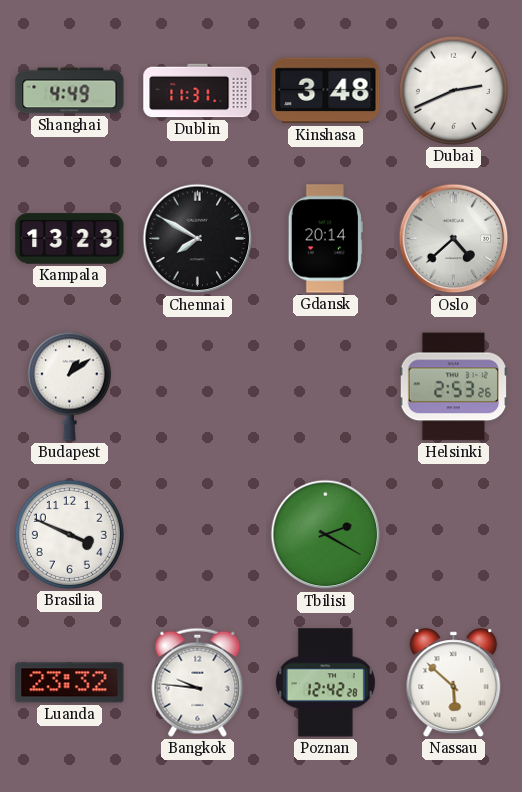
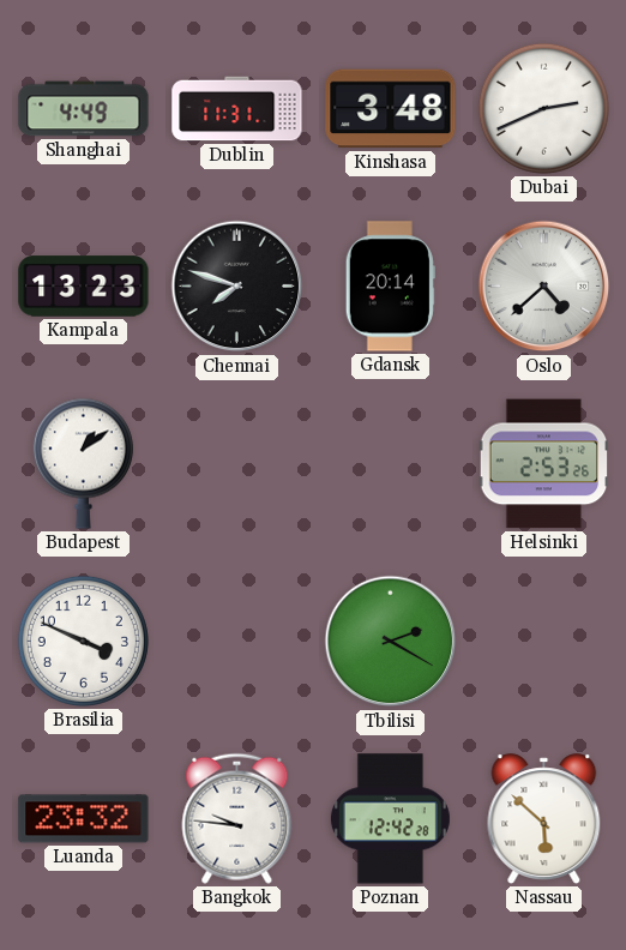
Chennai: 7:50 -> 7:48
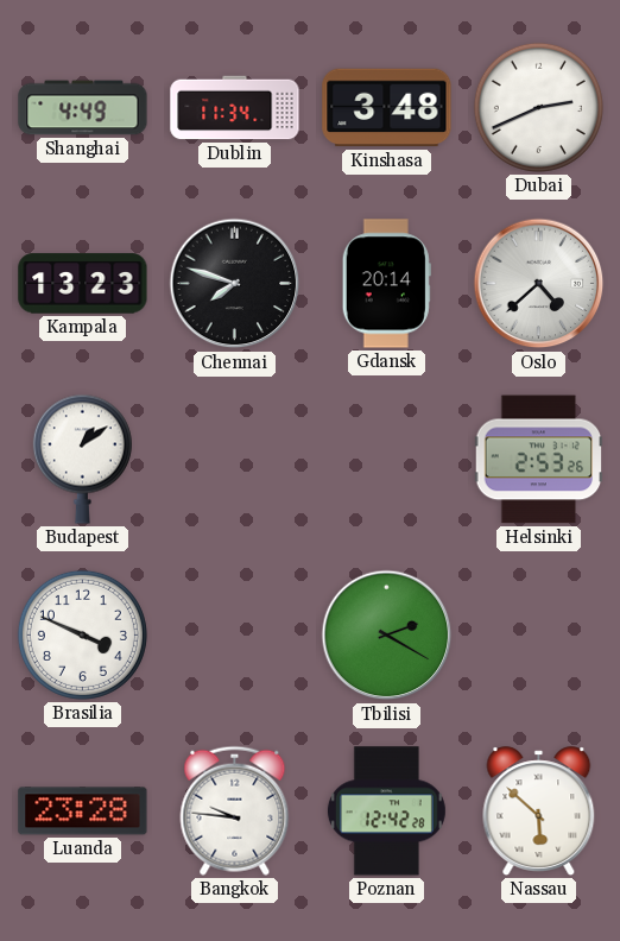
Dublin: 11:31 -> 11:34
Luanda: 23:32 -> 23:28
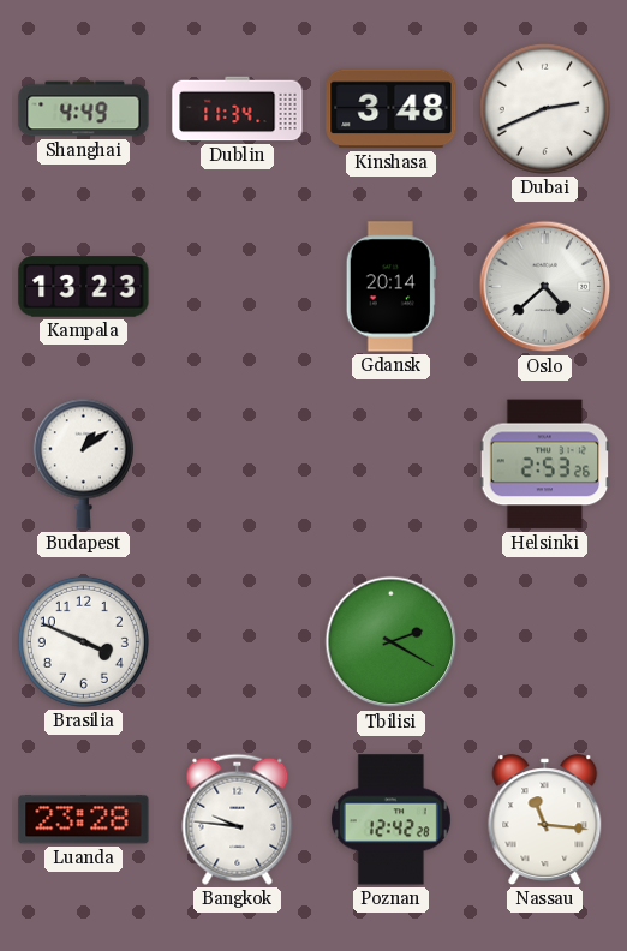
Chennai: 7:48 -> none
Nassau: 5:52 -> 11:16
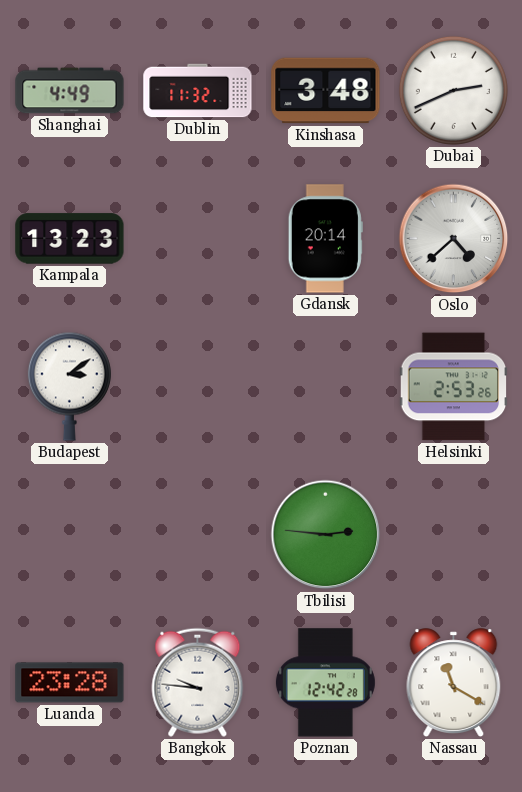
Dublin: 11:34 -> 11:32
Budapest: 1:09 -> 3:09
Brasilia: 3:49 -> none
Tbilisi: 2:20 -> 2:46
Nassau: 11:16 -> 11:20
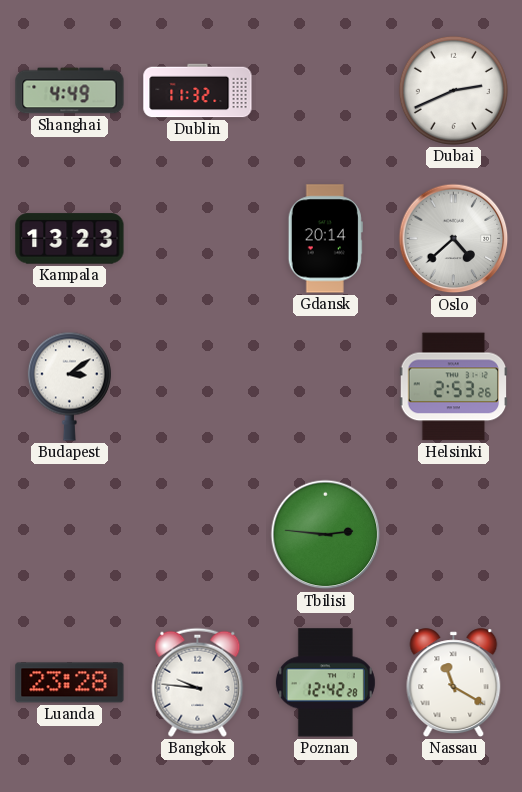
Kinshasa: 3:48 -> none
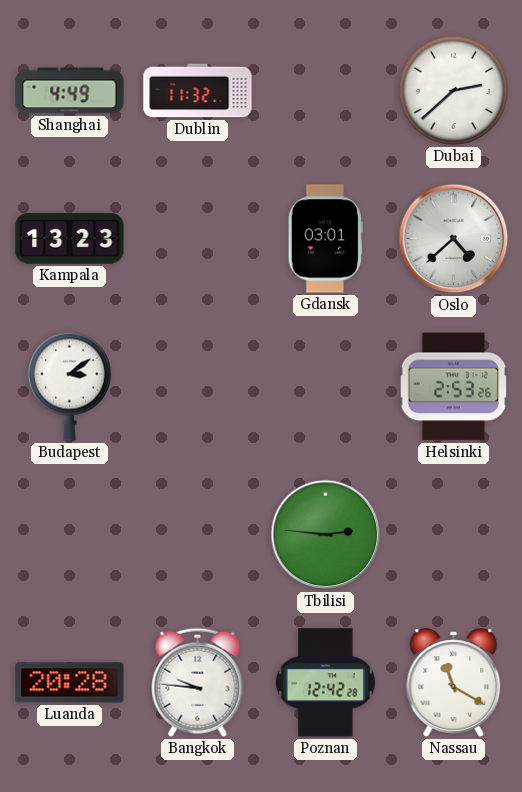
Dubai: 2:41 -> 2:38
Gdansk: 20:14 -> 03:01
Luanda: 23:28 -> 20:28
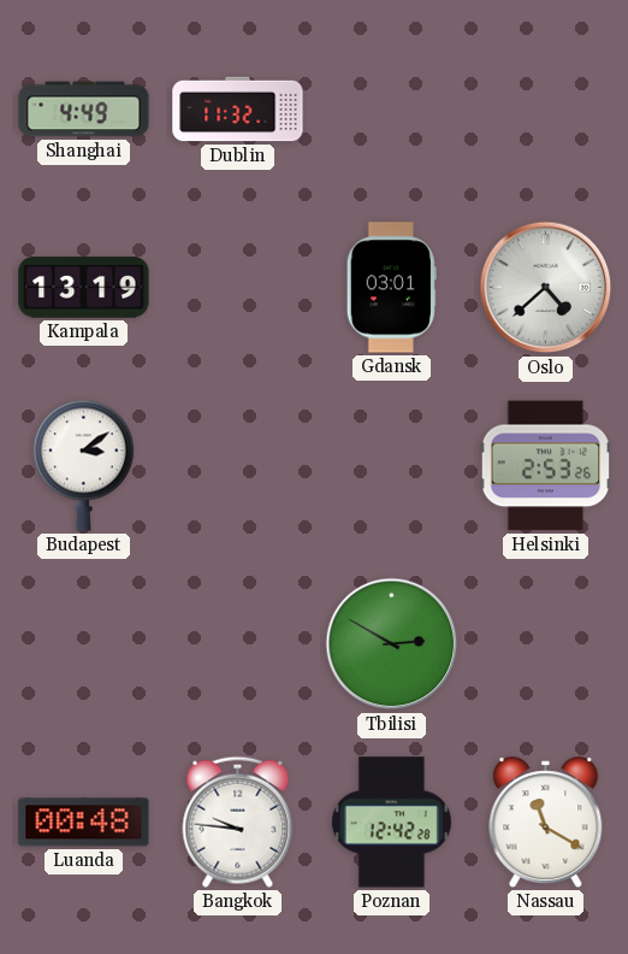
Dubai: 2:38 -> none
Kampala: 13:23 -> 13:19
Tbilisi: 2:46 -> 2:50
Luanda: 20:28 -> 00:48
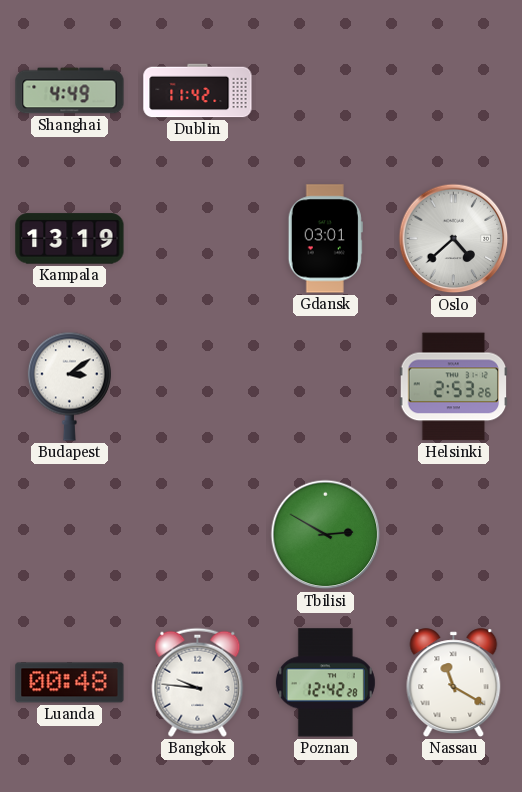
Dublin: 11:32 -> 11:42
